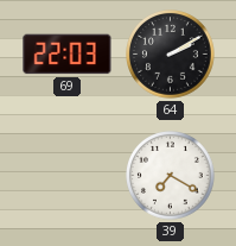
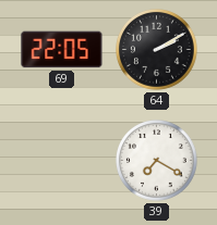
69: 22:03 -> 22:05
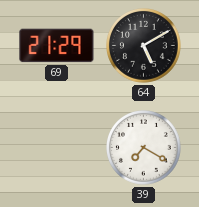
69: 22:05 -> 21:29
64: 2:10 -> 5:10
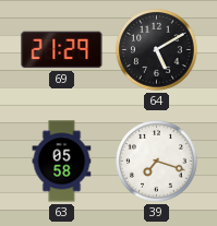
63: none -> 05:58
39: 7:20 -> 7:18
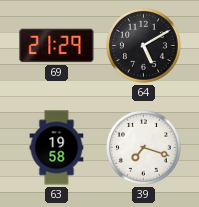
63: 05:58 -> 19:58
